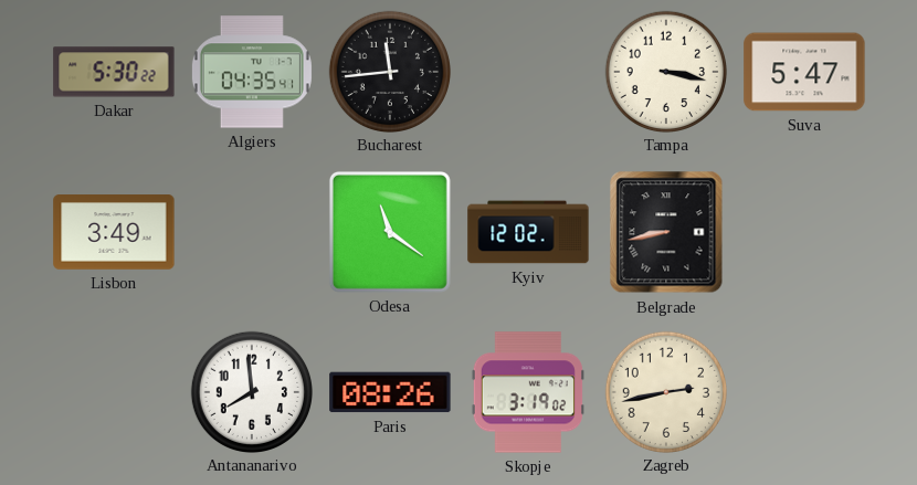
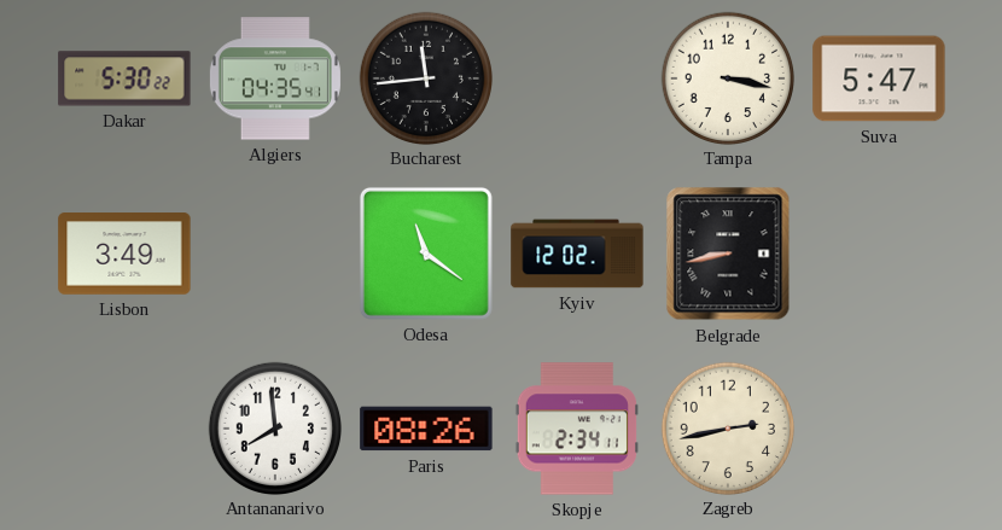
Skopje: 3:19 -> 2:34
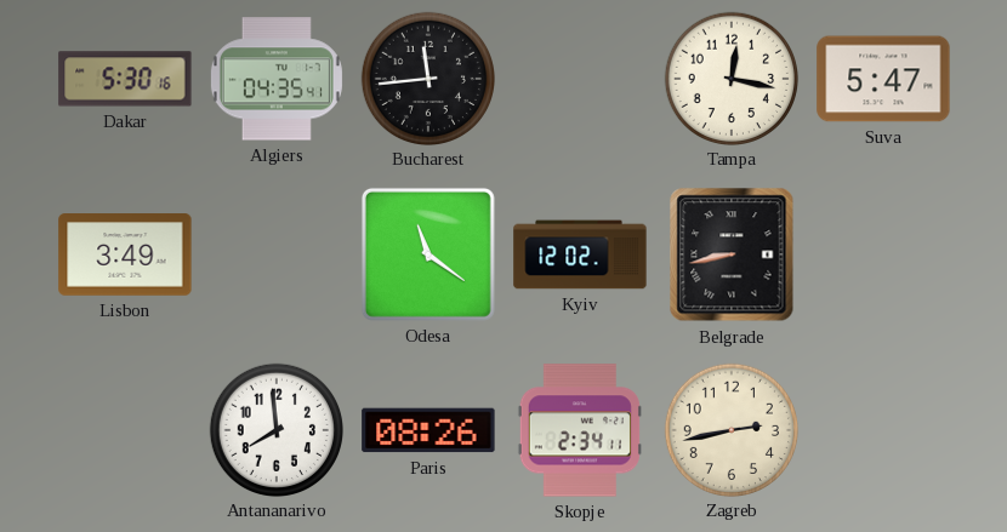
Dakar: 5:30:22 -> 5:30:16
Tampa: 3:17 -> 12:17
